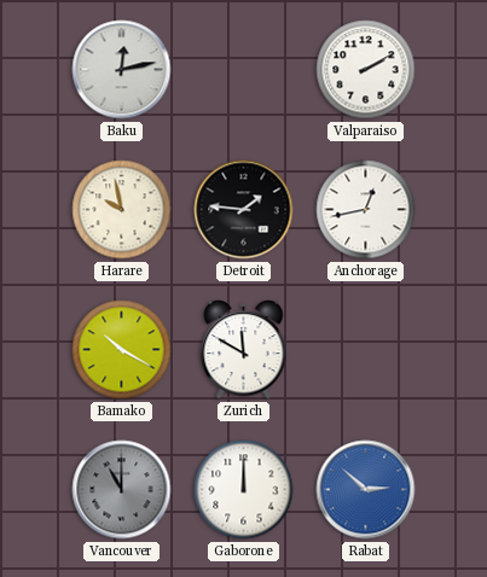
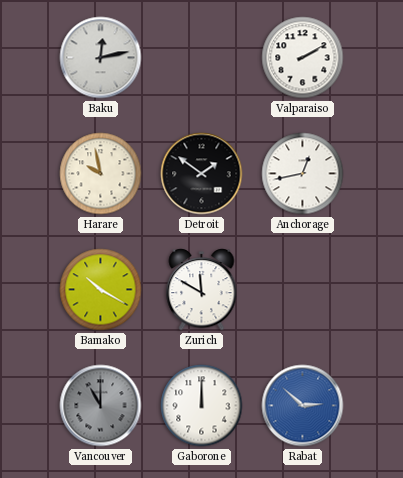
Detroit: 1:46 -> 1:51
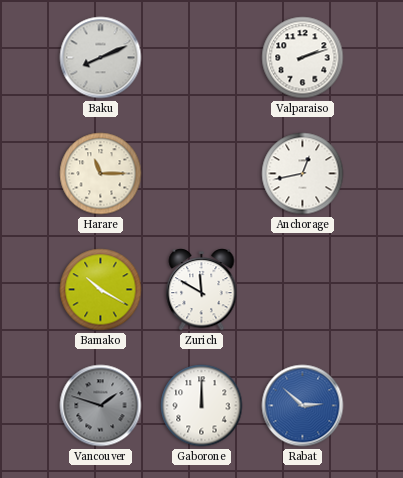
Baku: 12:13 -> 8:11
Valparaiso: 2:10 -> 2:12
Harare: 9:58 -> 11:15
Detroit: 1:51 -> none
Vancouver: 11:00 -> 1:48
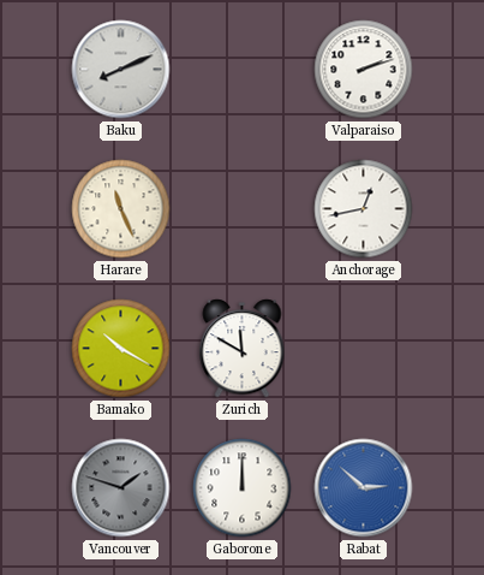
Harare: 11:15 -> 11:26
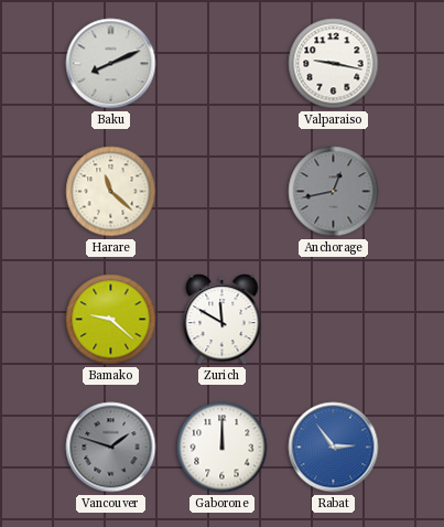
Valparaiso: 2:12 -> 9:17
Harare: 11:26 -> 11:22
Anchorage dial: white -> grey
Bamako: 10:20 -> 9:22
Rabat: 2:52 -> 2:54
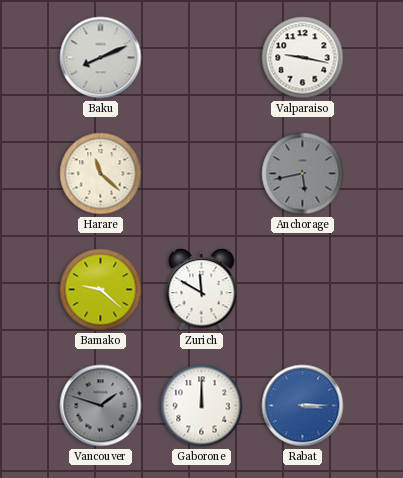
Anchorage: 12:43 -> 5:43
Rabat: 2:54 -> 3:15
